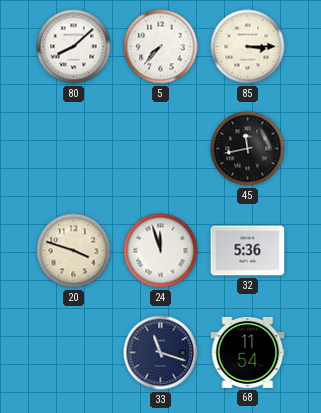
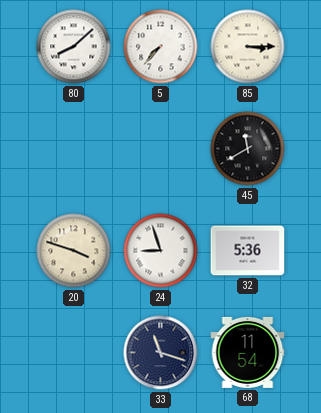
45: 11:43 -> 11:40
24: 11:57 -> 8:57
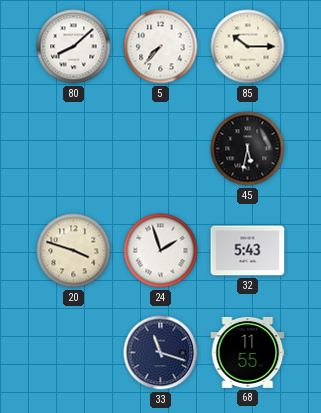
85: 3:15 -> 10:15
45: 11:40 -> 5:32
24: 8:57 -> 1:57
32: 5:36 -> 5:43
68: 11:54 -> 11:55
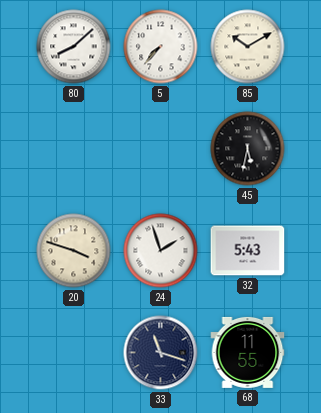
85: 10:15 -> 10:10
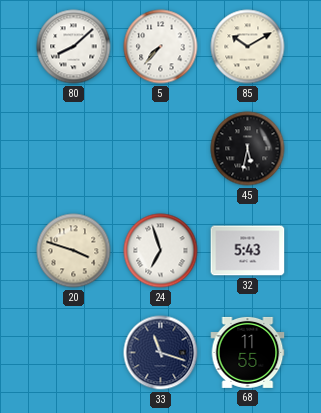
24: 1:57 -> 6:57
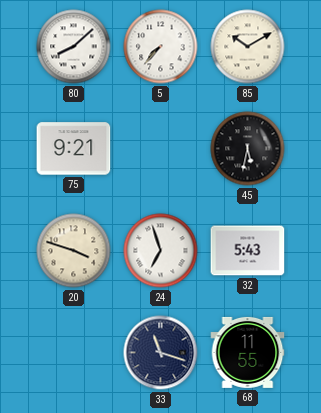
75: none -> 9:21
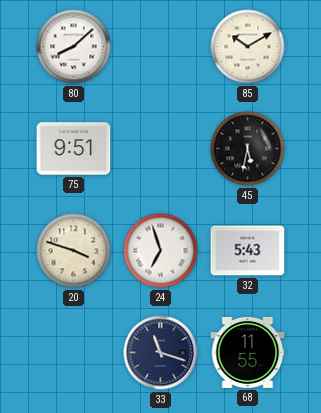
5: 7:37 -> none
75: 9:21 -> 9:51
